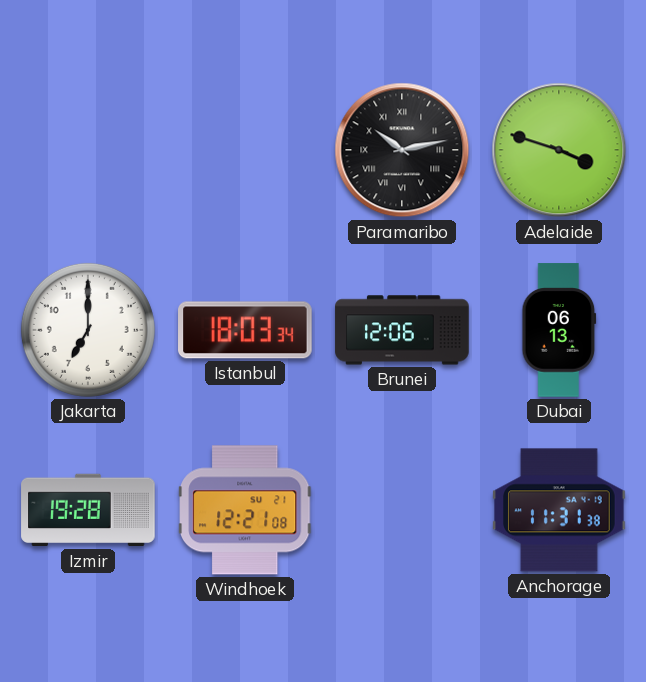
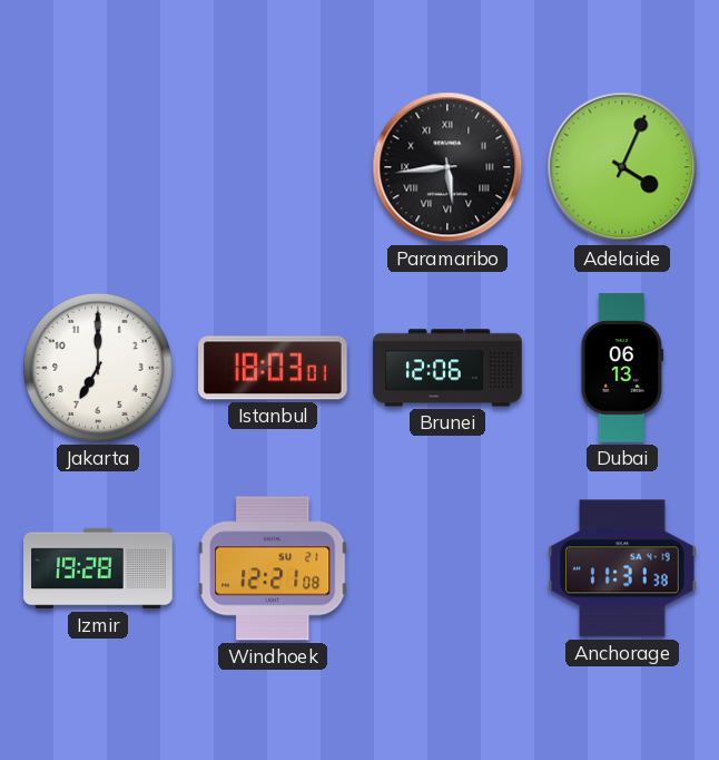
Paramaribo: 10:13 -> 5:44
Adelaide: 3:48 -> 4:04
Istanbul: 18:03:34 -> 18:03:01
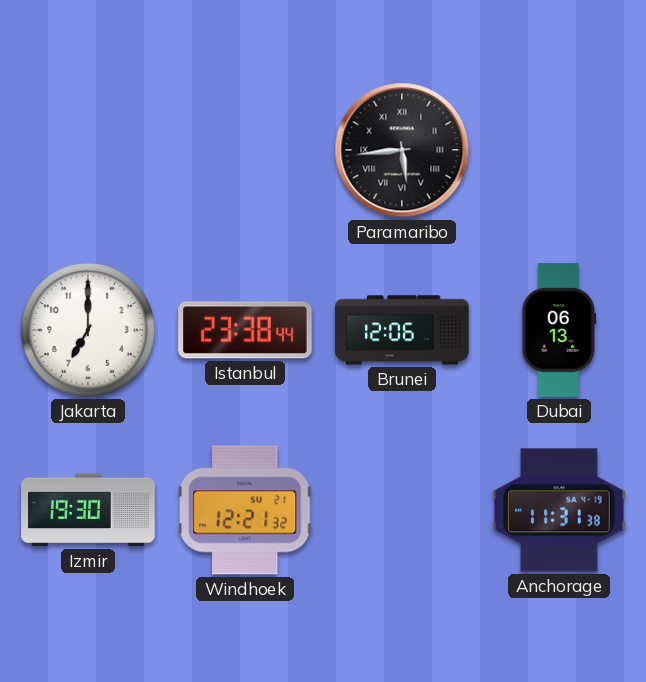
Adelaide: 4:04 -> none
Istanbul: 18:03 -> 23:38
Izmir: 19:28 -> 19:30
Windhoek: 12:21:08 -> 12:21:32
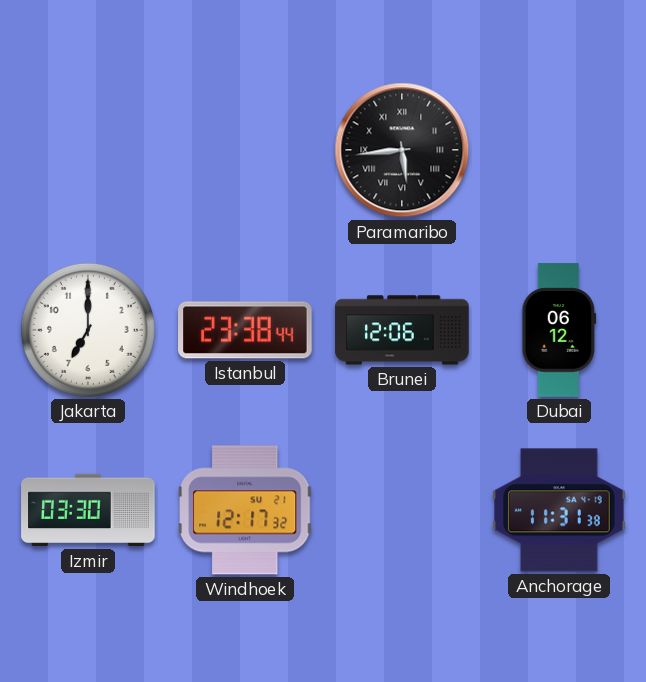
Dubai: 06:13 -> 06:12
Izmir: 19:30 -> 03:30
Windhoek: 12:21 -> 12:17
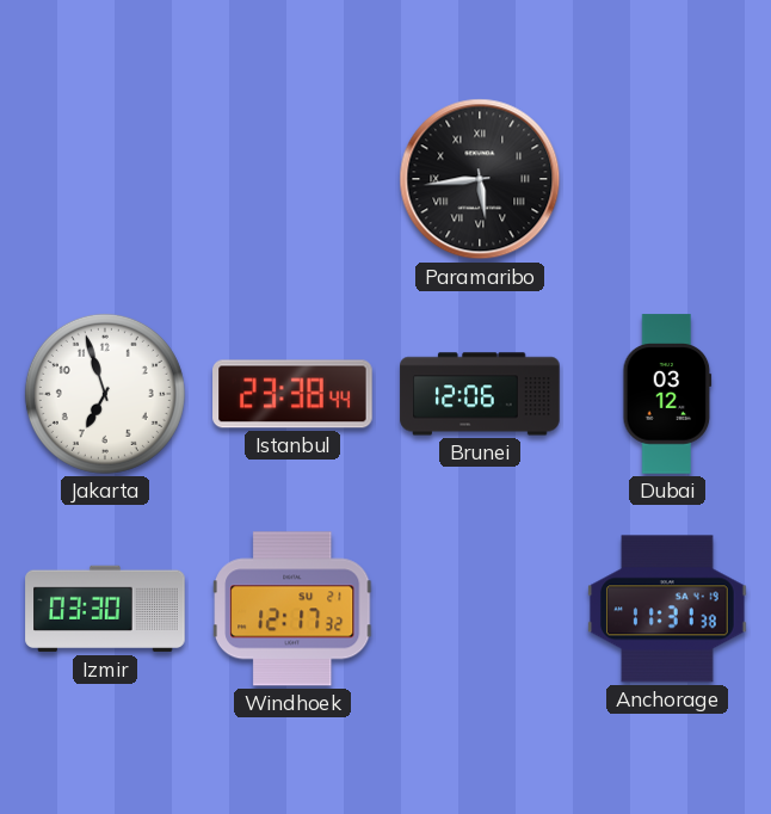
Jakarta: 7:00 -> 6:57
Dubai: 06:12 -> 03:12
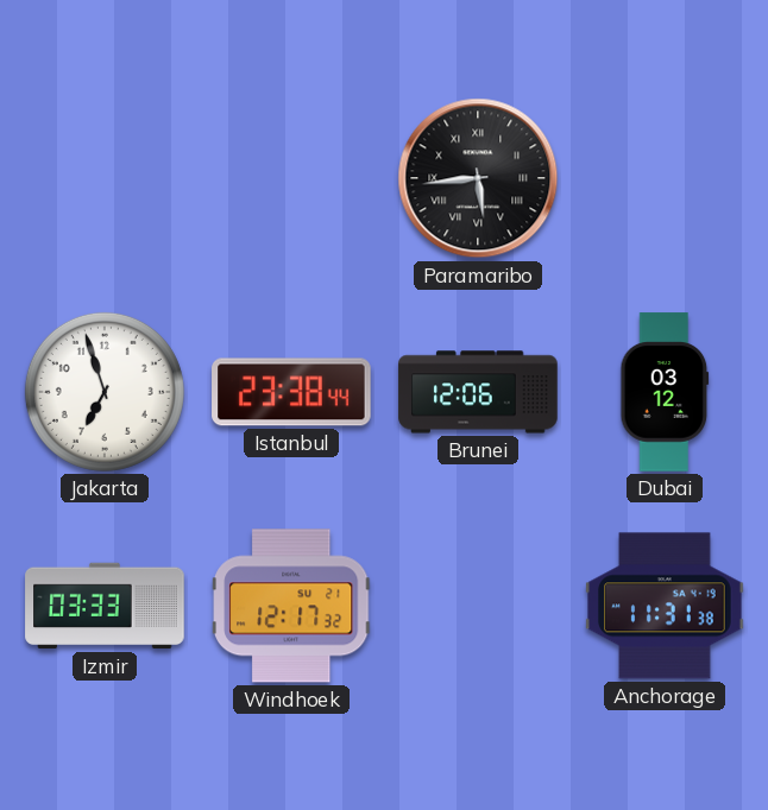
Izmir: 03:30 -> 03:33
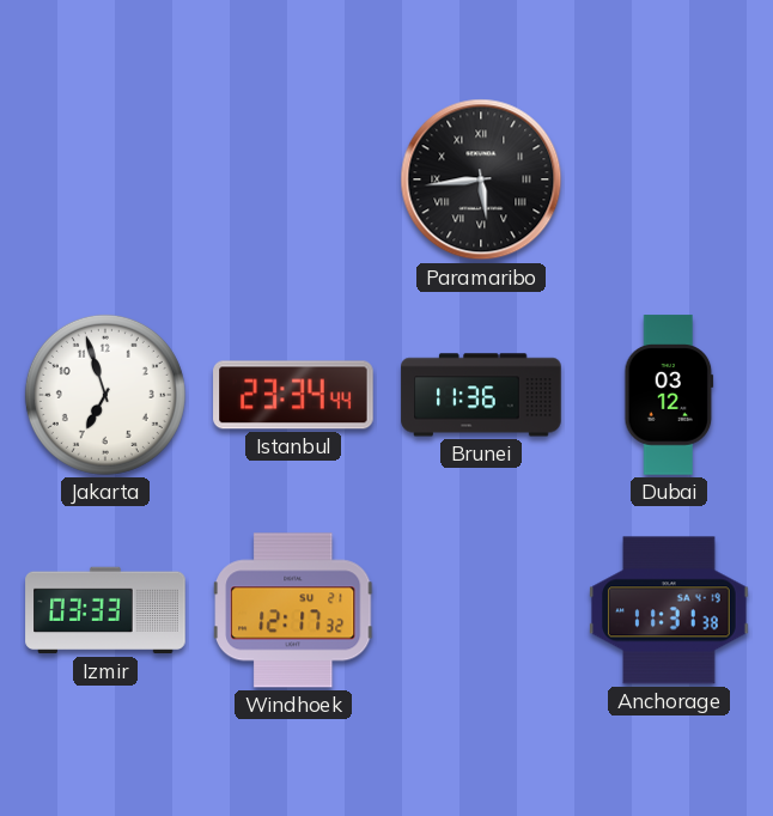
Istanbul: 23:38 -> 23:34
Brunei: 12:06 -> 11:36
